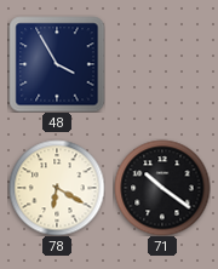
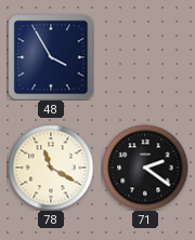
78: 6:20 -> 11:20
71: 10:21 -> 2:21
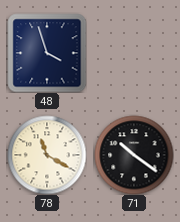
48: 3:55 -> 3:57
71: 2:21 -> 10:21
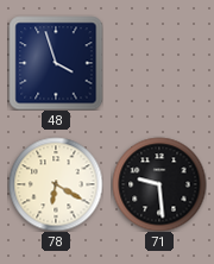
78: 11:20 -> 6:20
71: 10:21 -> 9:29
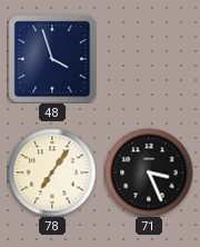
78: 6:20 -> 7:06
71: 9:29 -> 3:26
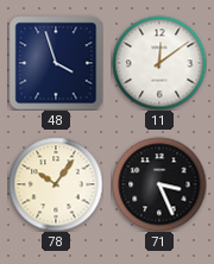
11: none -> 12:09
78: 7:06 -> 10:06
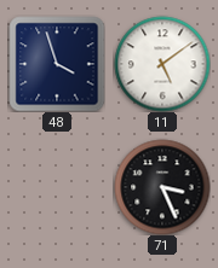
11: 12:09 -> 5:09
78: 10:06 -> none
